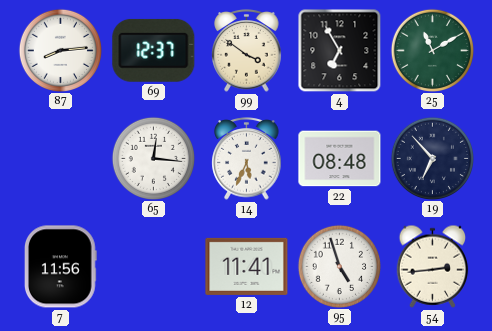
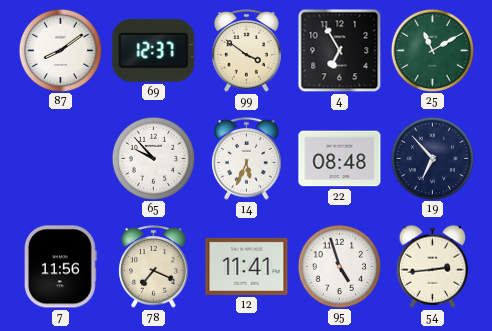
87: 8:14 -> 8:09
65: 12:16 -> 9:53
78: none -> 7:19
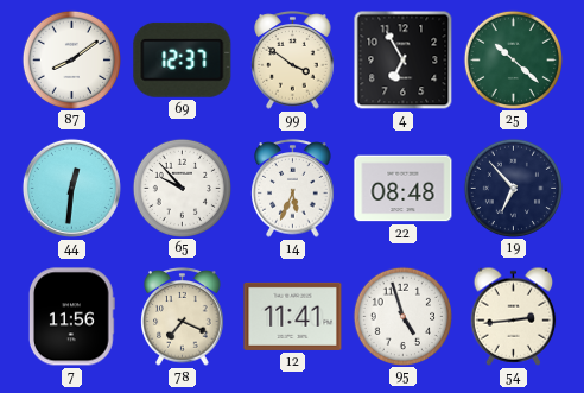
25: 11:10 -> 10:22
44: none -> 12:31
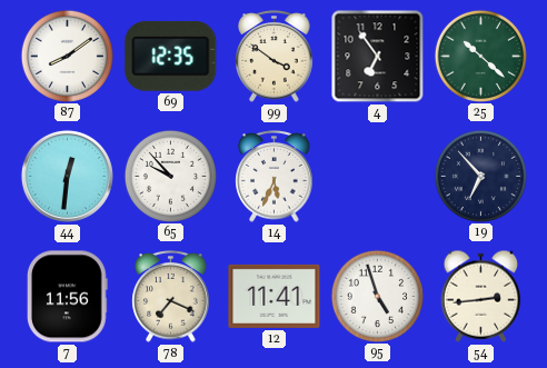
69: 12:37 -> 12:35
4: 6:55 -> 6:54
22: 08:48 -> none
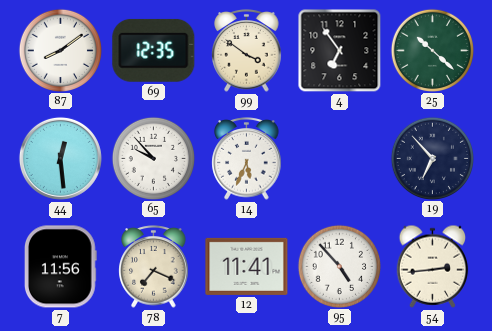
44: 12:31 -> 12:29
95: 4:57 -> 4:53
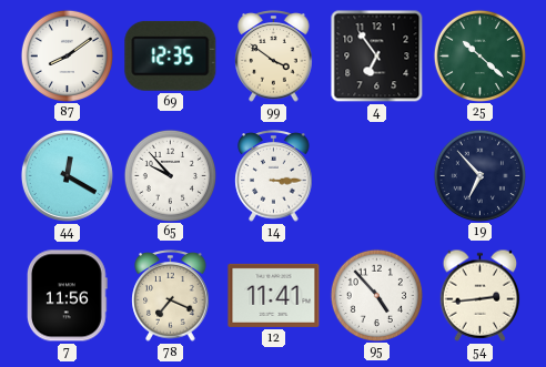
44: 12:29 -> 12:20
14: 5:34 -> 3:15
